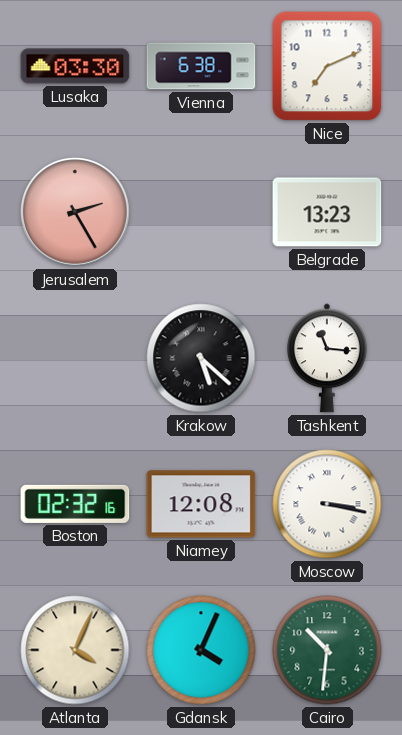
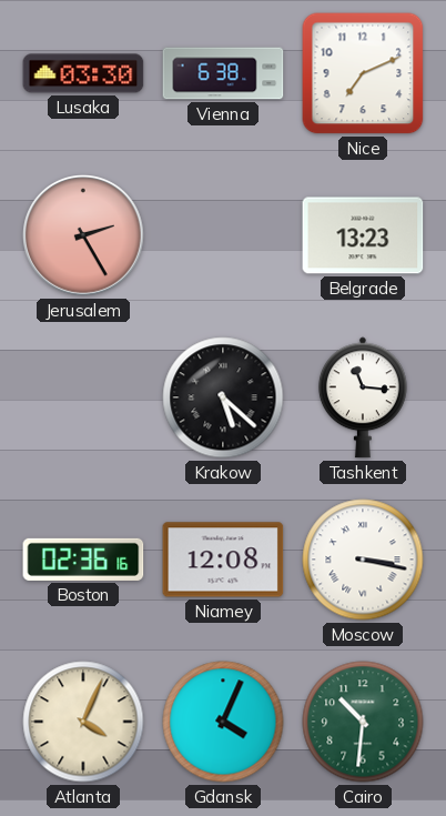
Boston: 02:32 -> 02:36
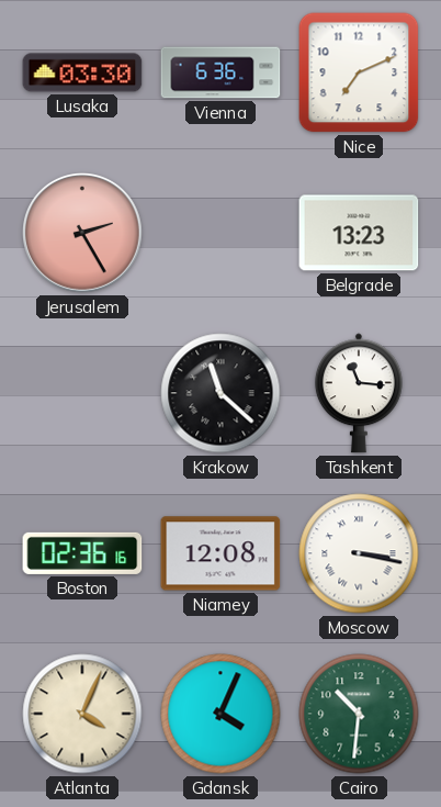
Vienna: 6:38 -> 6:36
Krakow: 5:22 -> 11:22
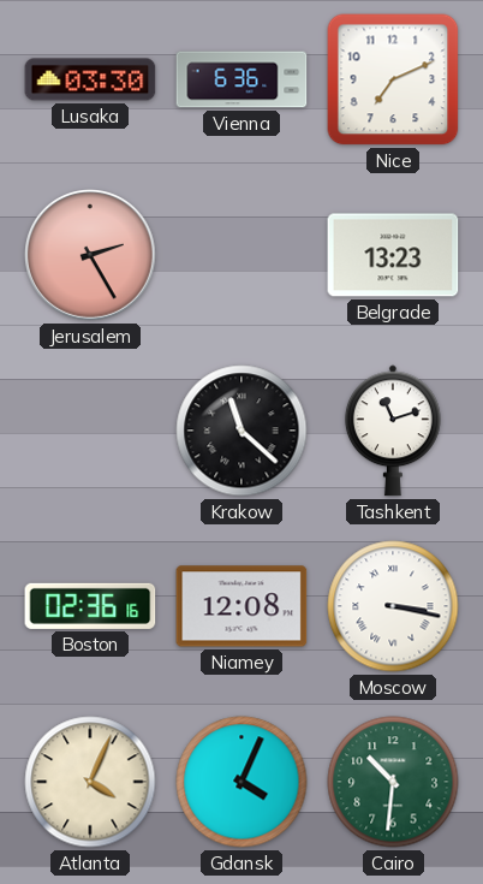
Tashkent: 11:16 -> 11:12
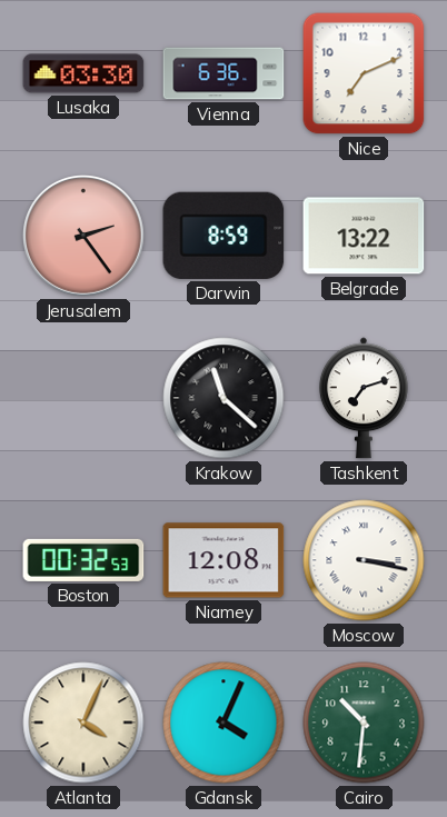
Jerusalem: 2:25 -> 2:24
Darwin: none -> 8:59
Belgrade: 13:23 -> 13:22
Tashkent: 11:12 -> 7:12
Boston: 02:36 -> 00:32
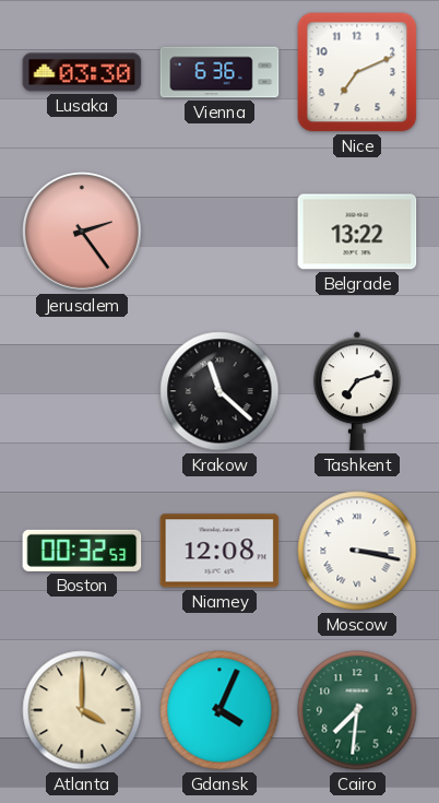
Darwin: 8:59 -> none
Atlanta: 4:04 -> 4:00
Cairo: 10:31 -> 7:31
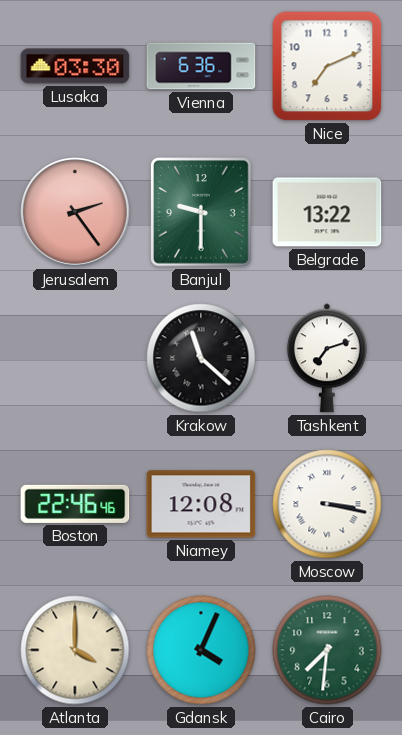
Banjul: none -> 9:30
Boston: 00:32 -> 22:46
